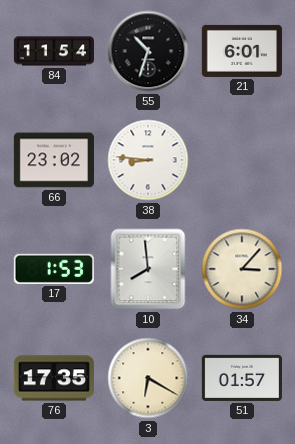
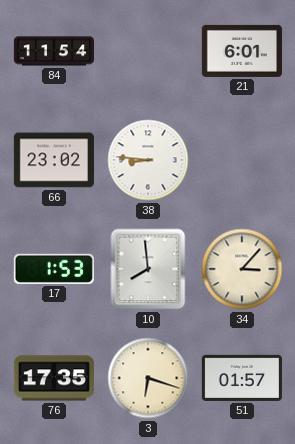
55: 10:33 -> none
3: 6:20 -> 6:18
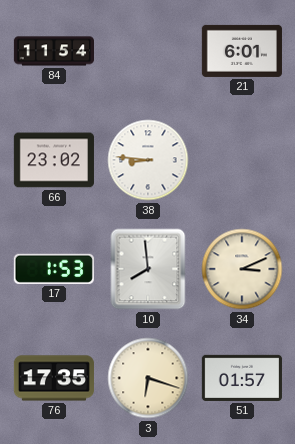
34: 3:07 -> 3:11
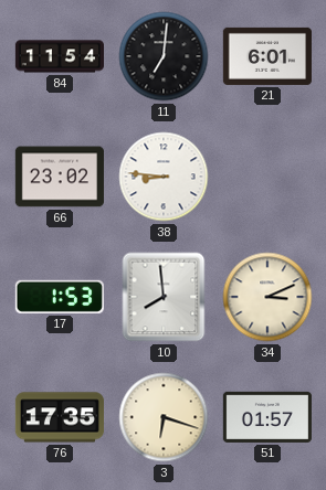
11: none -> 7:01
